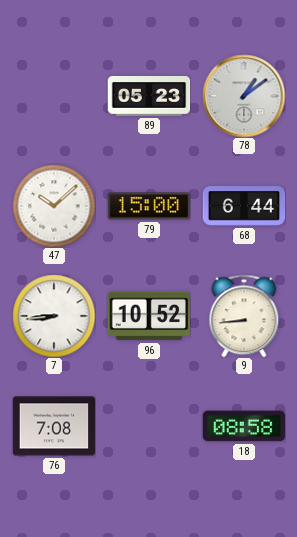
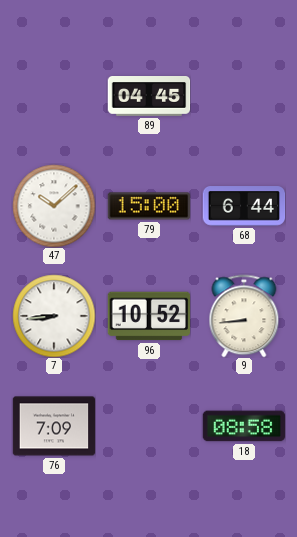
89: 05:23 -> 04:45
78: 1:09 -> none
76: 7:08 -> 7:09
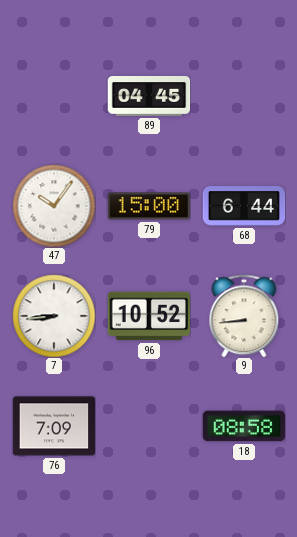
47: 10:08 -> 10:06
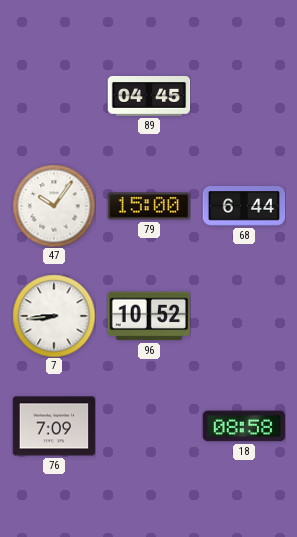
9: 8:44 -> none
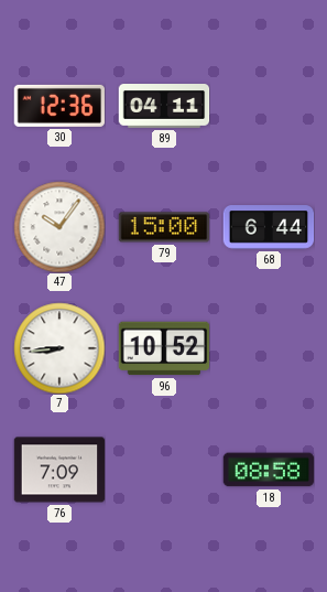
30: none -> 12:36
89: 04:45 -> 04:11
